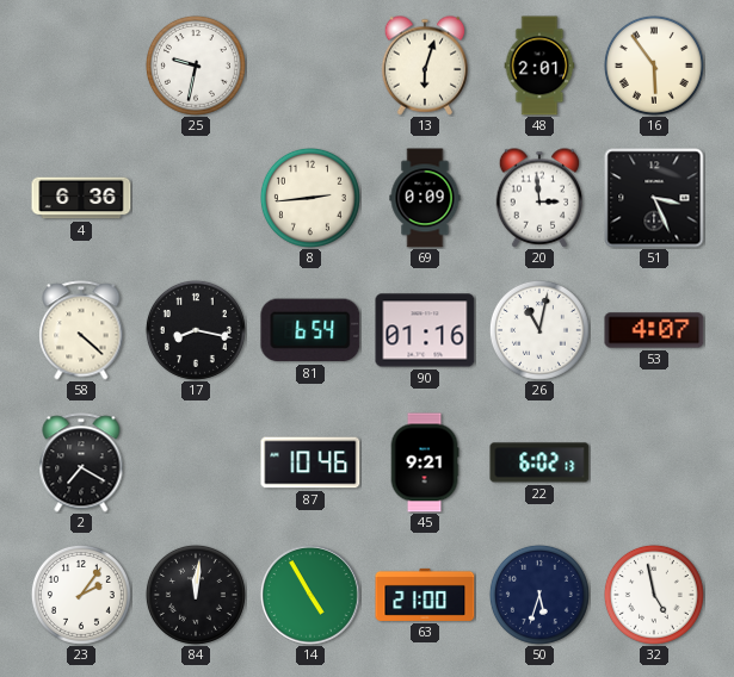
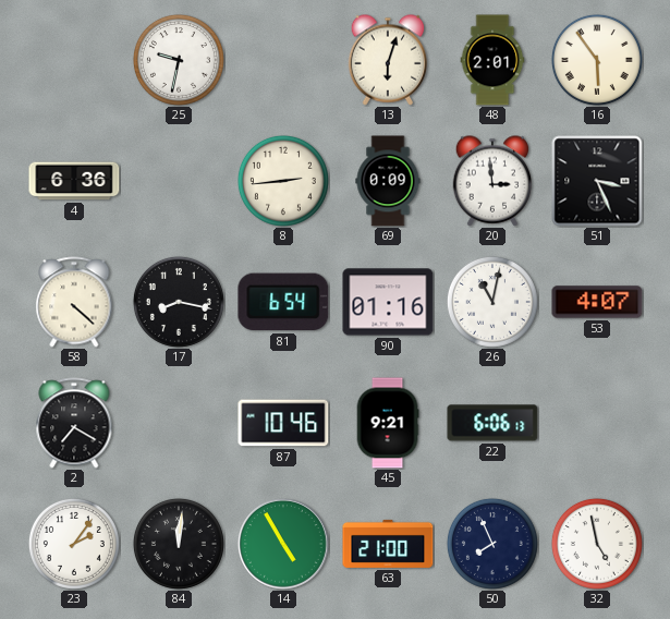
22: 6:02 -> 6:06
50: 5:33 -> 7:56
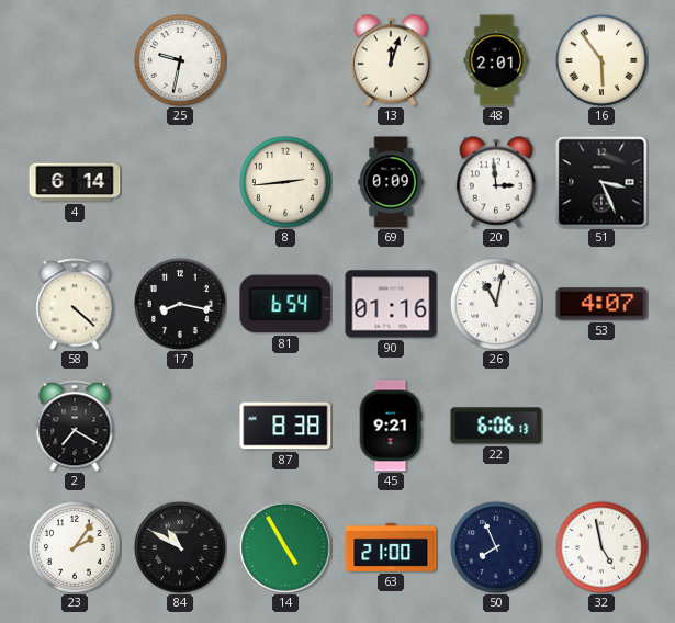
13: 6:03 -> 12:03
4: 6:36 -> 6:14
87: 10:46 -> 8:38
84: 12:01 -> 10:50
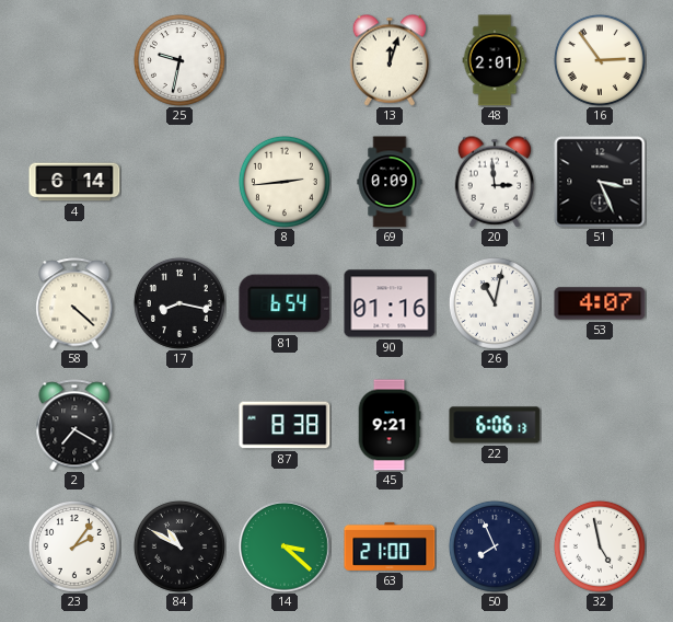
16: 5:54 -> 2:54
14: 4:55 -> 3:22
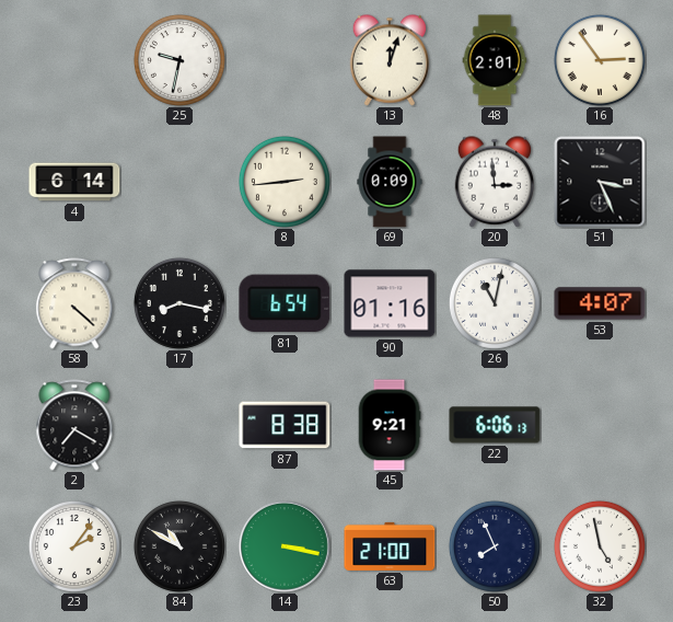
14: 3:22 -> 3:17
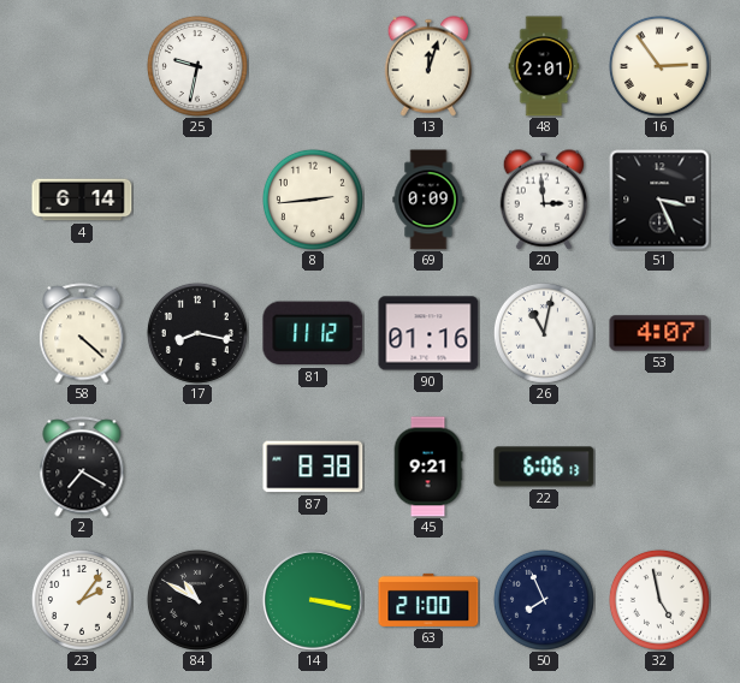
81: 6:54 -> 11:12
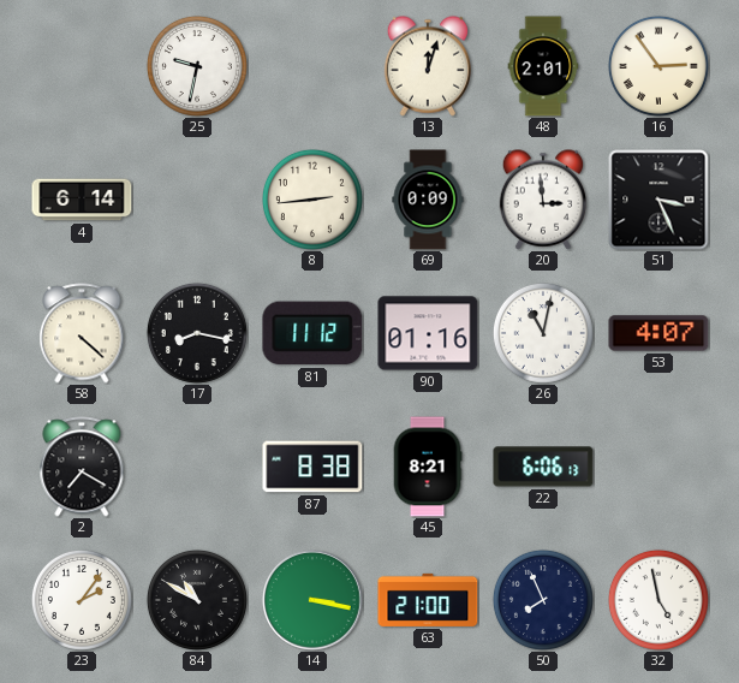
45: 9:21 -> 8:21
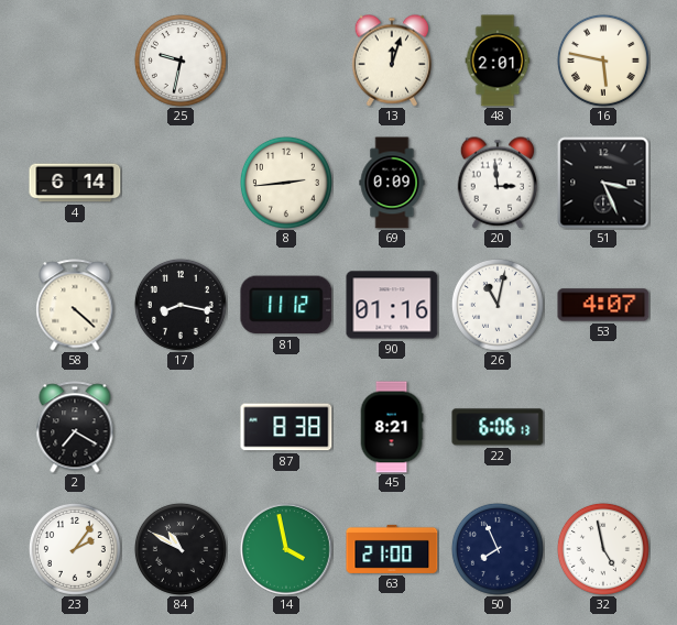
16: 2:54 -> 5:47
14: 3:17 -> 3:58
